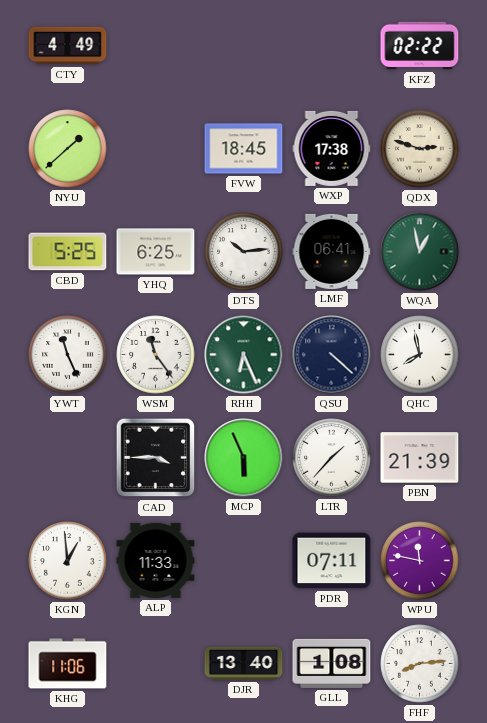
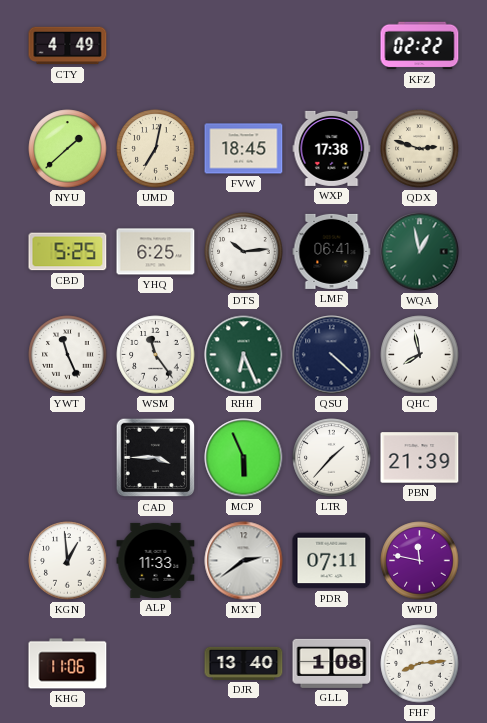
UMD: none -> 7:02
MXT: none -> 2:39
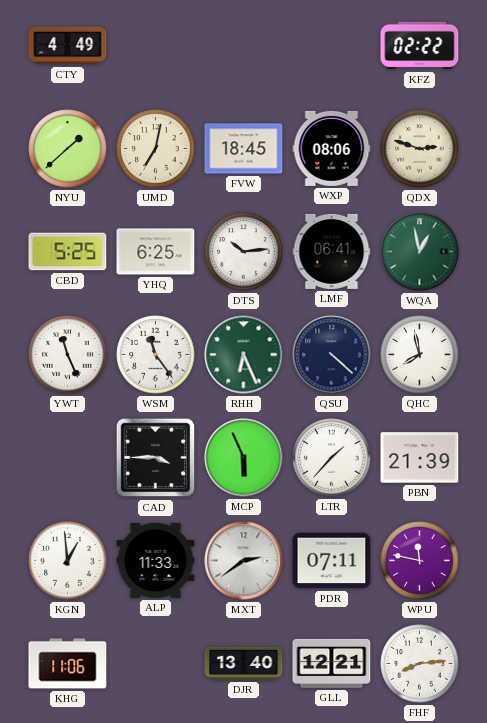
WXP: 17:38 -> 08:06
GLL: 1:08 -> 12:21
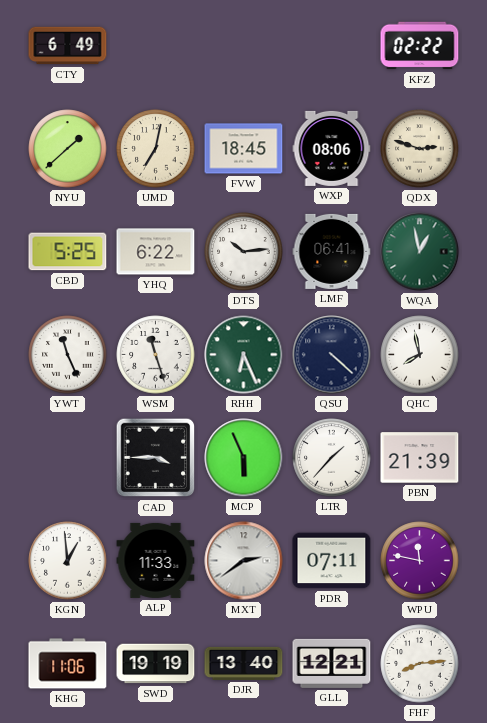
CTY: 4:49 -> 6:49
YHQ: 6:25 -> 6:22
WSM: 11:24 -> 11:27
SWD: none -> 19:19
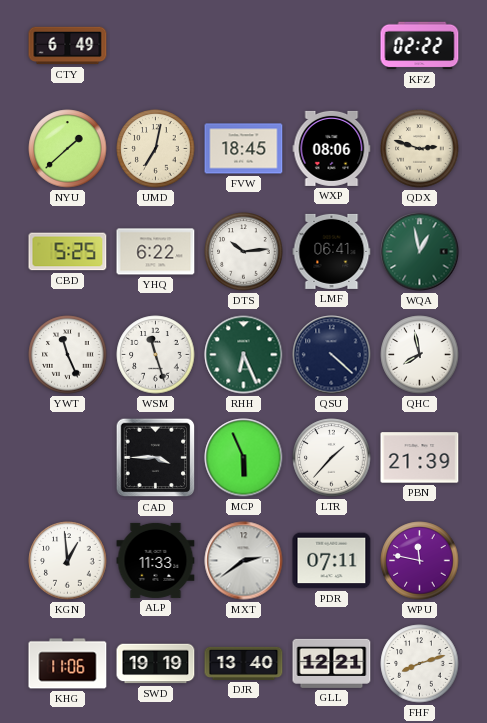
FHF: 8:14 -> 8:12
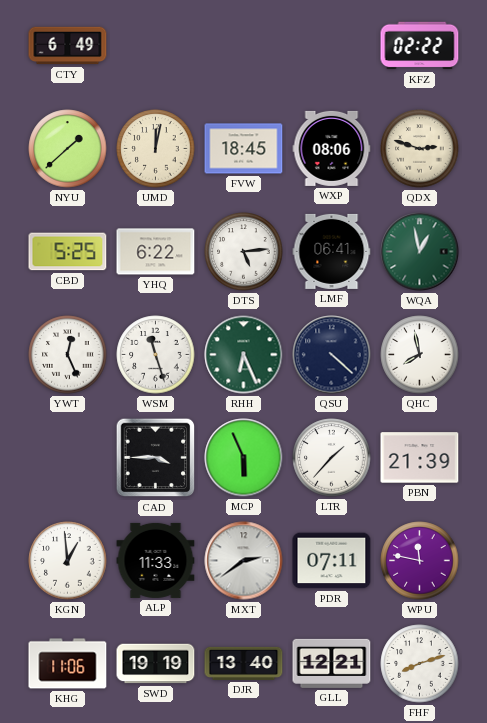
UMD: 7:02 -> 12:02
DTS: 10:14 -> 5:14
YWT: 11:26 -> 12:26
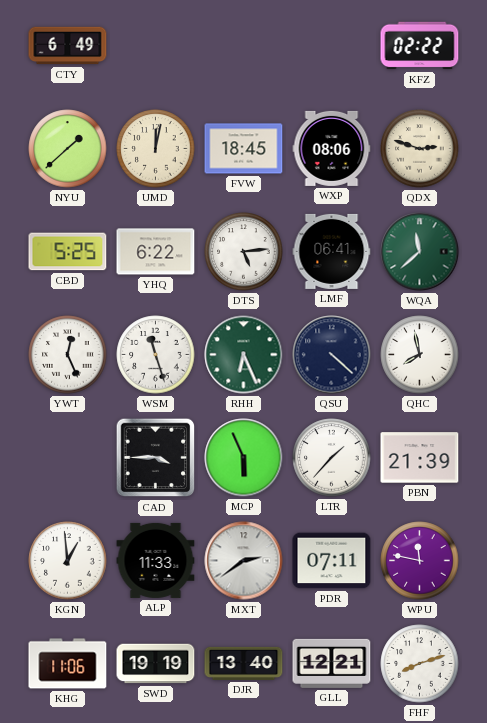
WQA: 12:58 -> 11:38
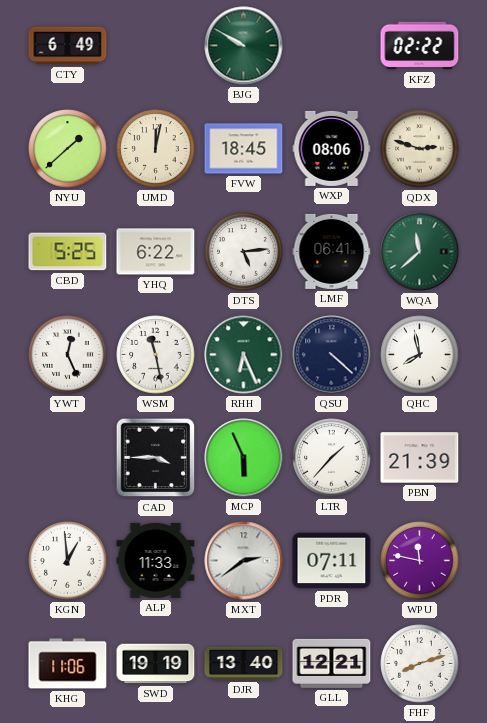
BJG: none -> 9:50
WSM: 11:27 -> 11:28
